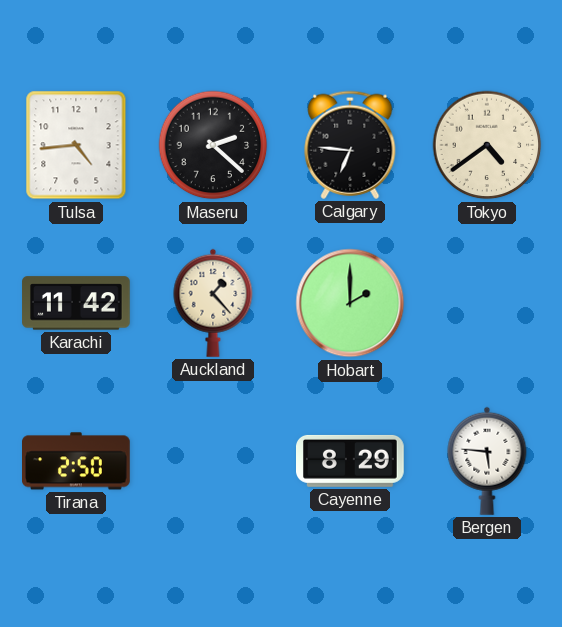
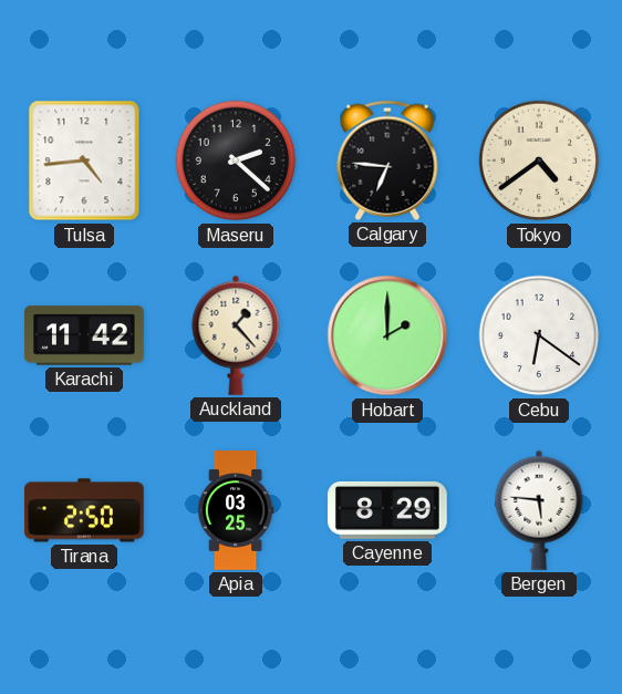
Cebu: none -> 6:21
Apia: none -> 03:25
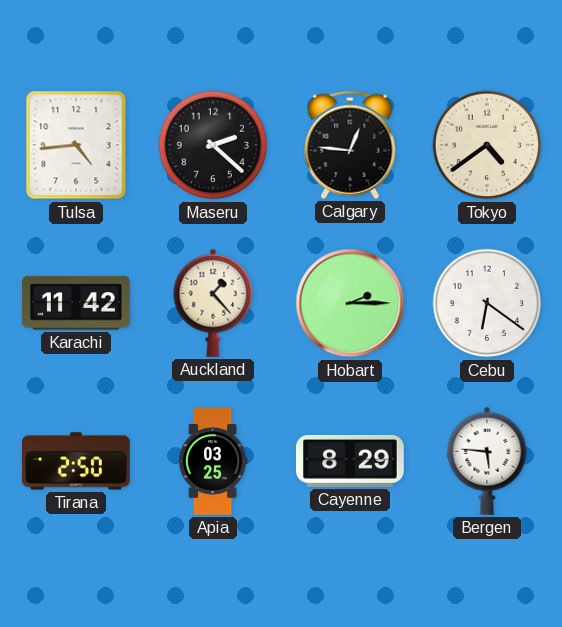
Calgary: 6:46 -> 12:46
Hobart: 2:00 -> 2:15
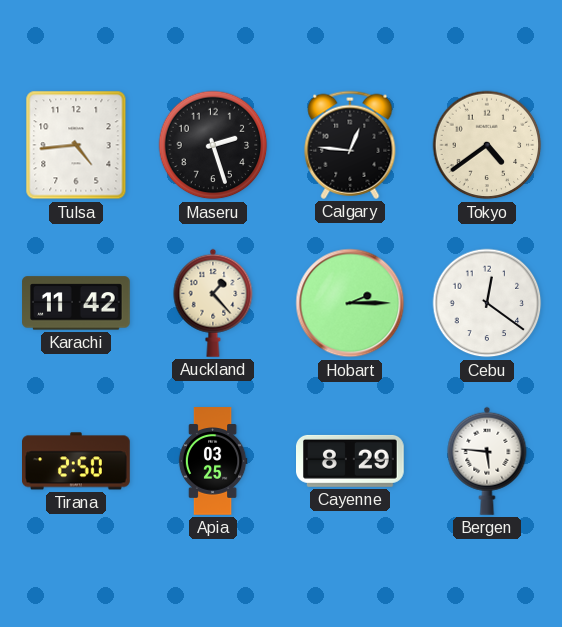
Maseru: 2:22 -> 2:27
Cebu: 6:21 -> 12:21
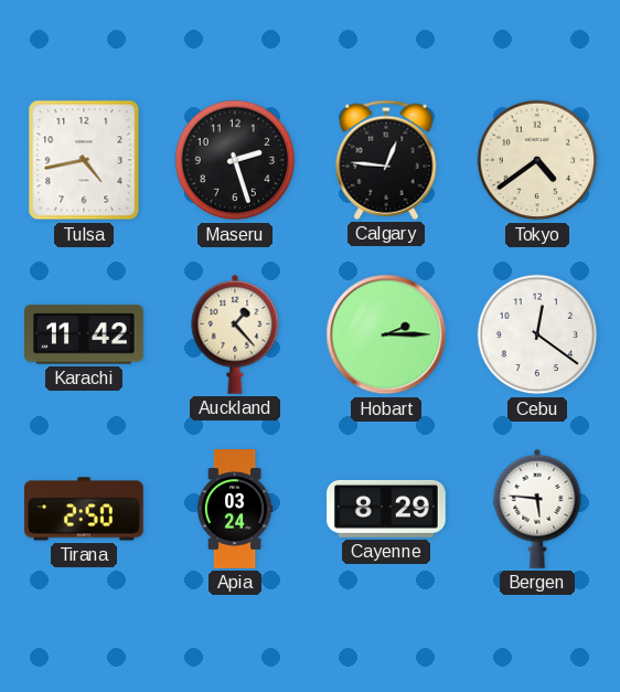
Tulsa: 4:44 -> 4:43
Apia: 03:25 -> 03:24
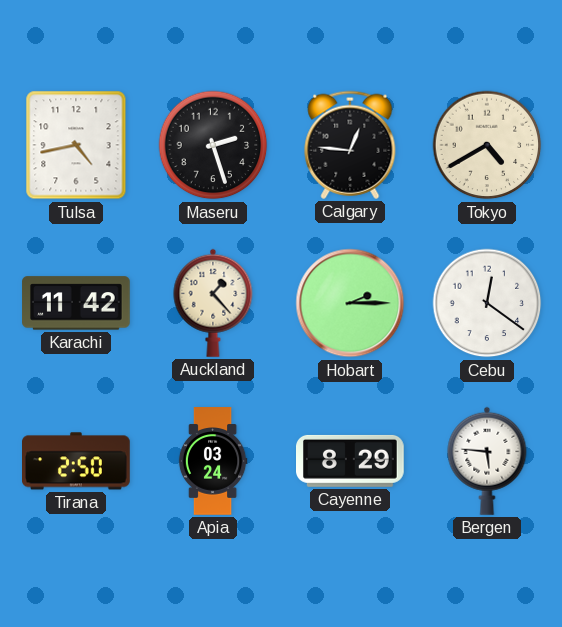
Tokyo: 4:39 -> 4:40
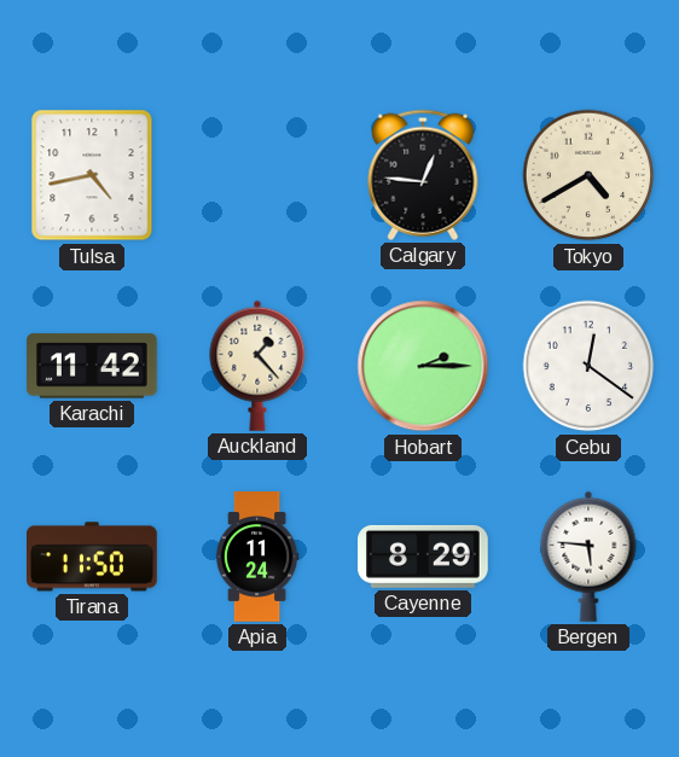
Maseru: 2:27 -> none
Tirana: 2:50 -> 11:50
Apia: 03:24 -> 11:24
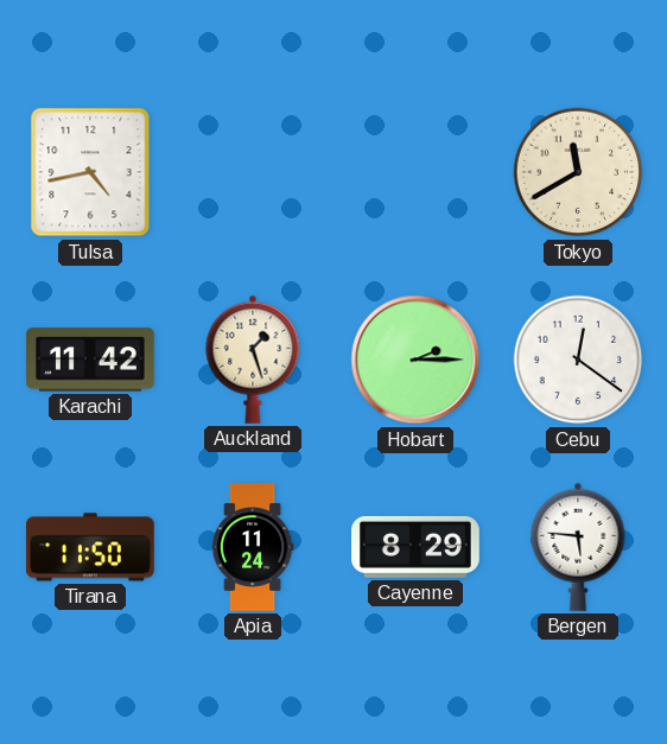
Calgary: 12:46 -> none
Tokyo: 4:40 -> 11:40
Auckland: 1:23 -> 1:27
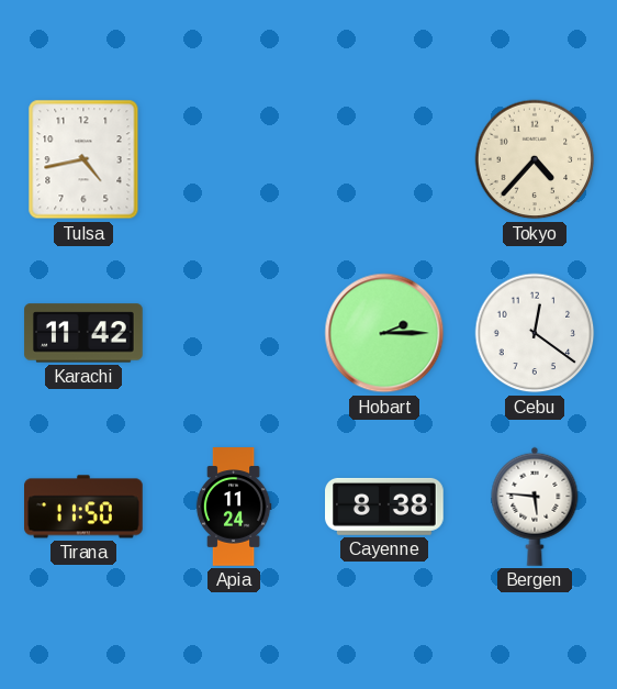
Tokyo: 11:40 -> 4:37
Auckland: 1:27 -> none
Cayenne: 8:29 -> 8:38
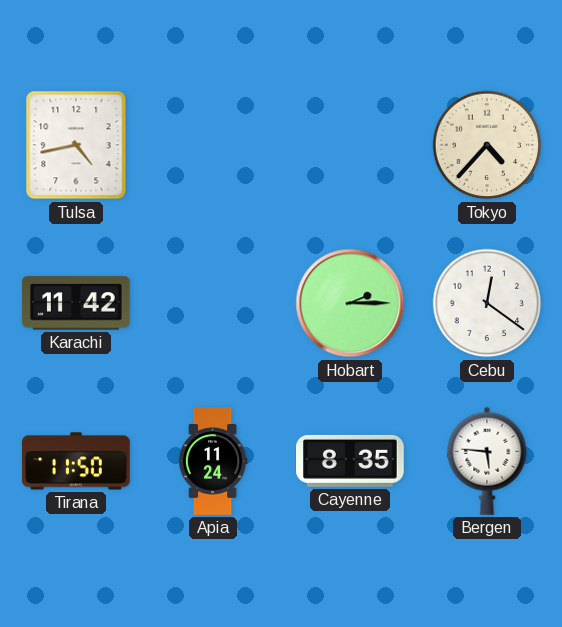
Cayenne: 8:38 -> 8:35
